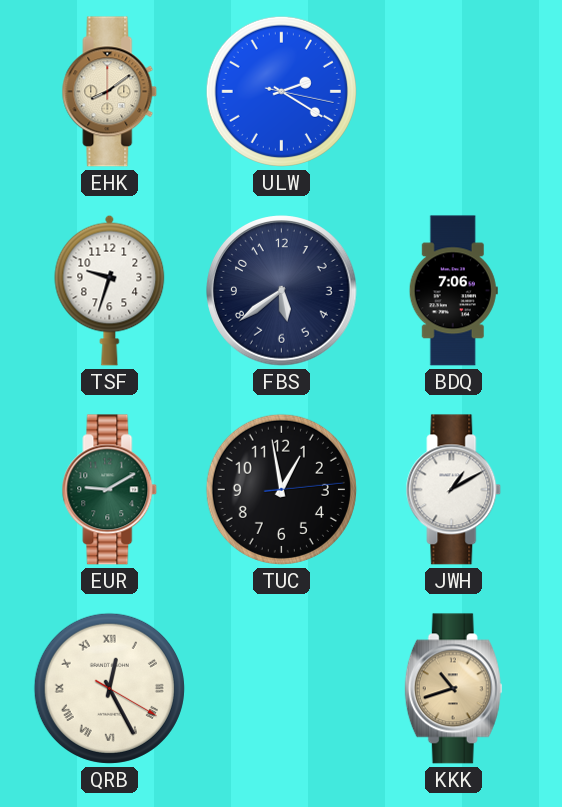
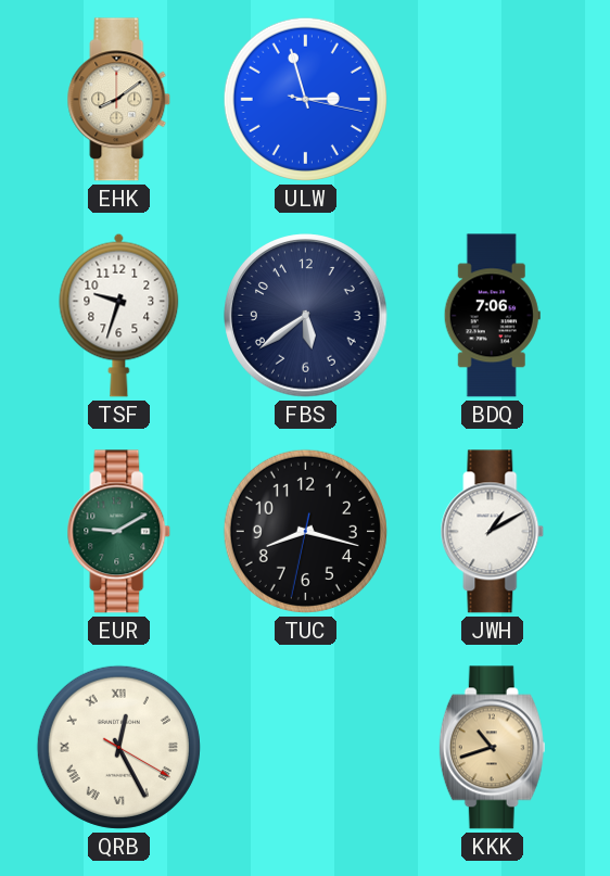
ULW: 2:20 -> 2:57
TUC: 12:58 -> 8:17
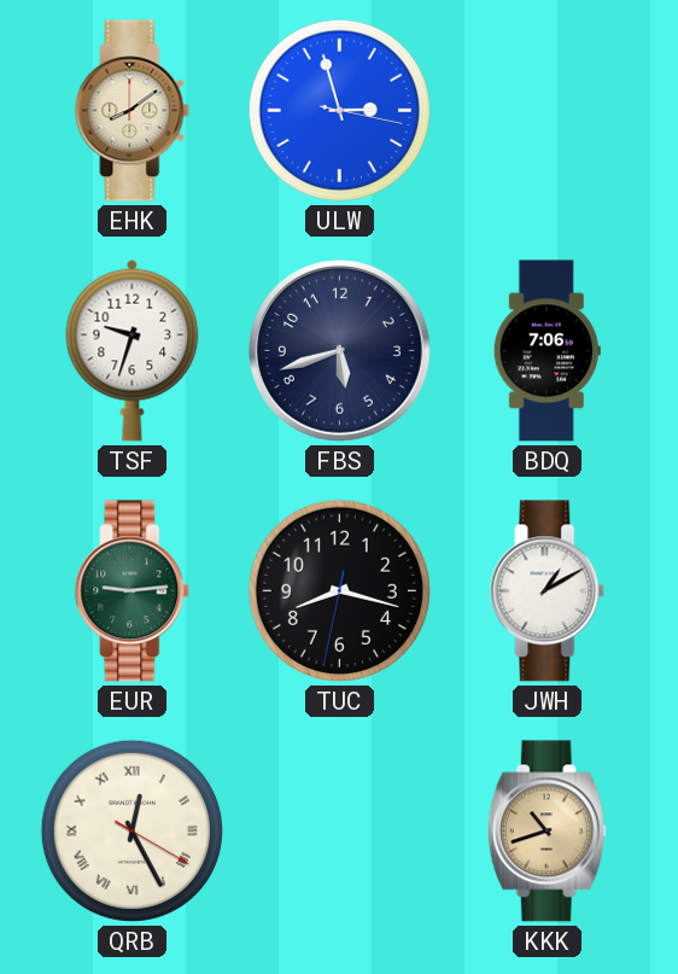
FBS: 5:39 -> 5:42
EUR: 9:10 -> 9:14
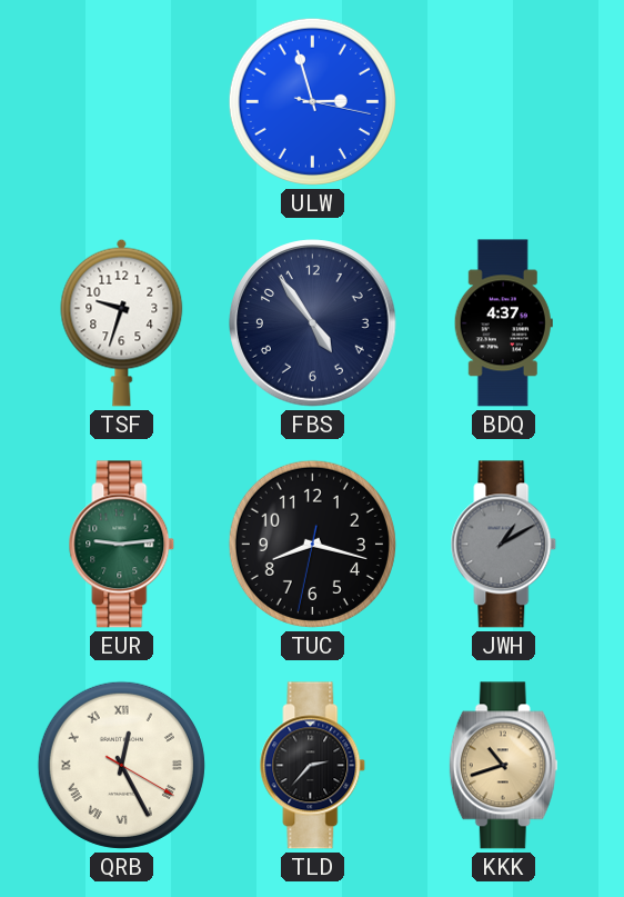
EHK: 8:09 -> none
FBS: 5:42 -> 4:54
BDQ: 7:06 -> 4:37
JWH dial: white -> grey
TLD: none -> 2:37
